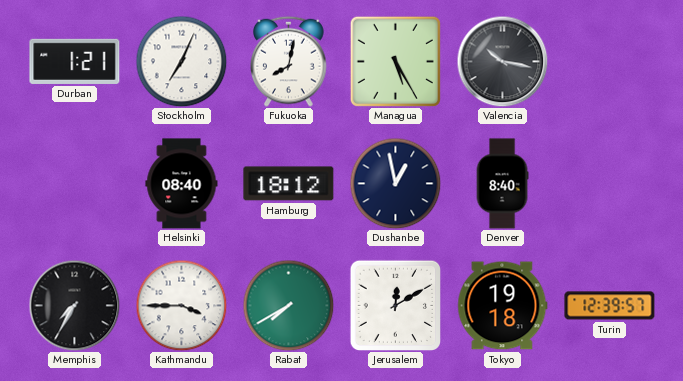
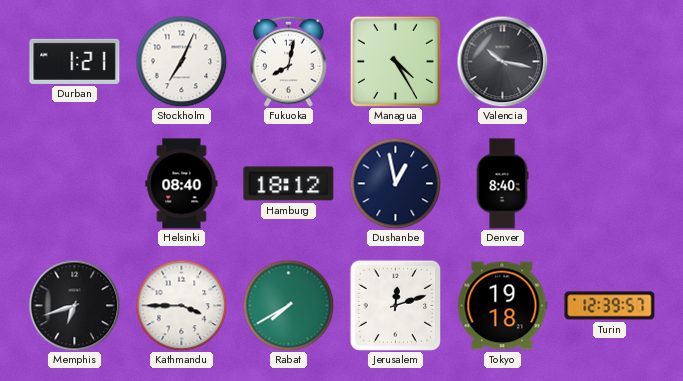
Managua: 5:25 -> 4:25
Memphis: 7:35 -> 6:42
Jerusalem: 12:10 -> 12:12
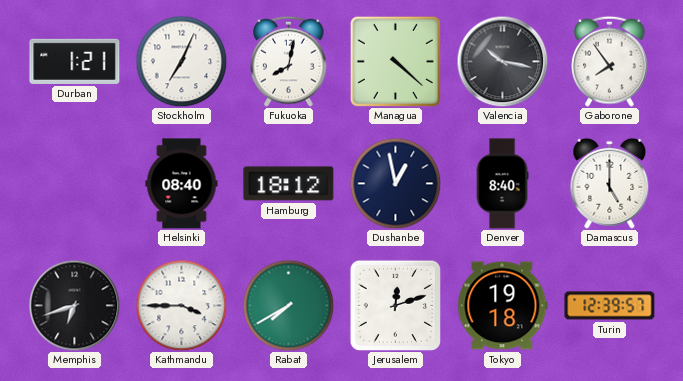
Managua: 4:25 -> 4:22
Gaborone: none -> 7:54
Damascus: none -> 5:00
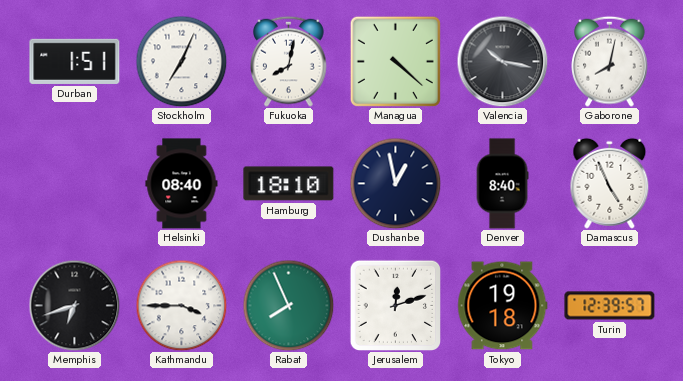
Durban: 1:21 -> 1:51
Gaborone: 7:54 -> 8:02
Hamburg: 18:12 -> 18:10
Damascus: 5:00 -> 4:56
Rabat: 7:40 -> 7:56
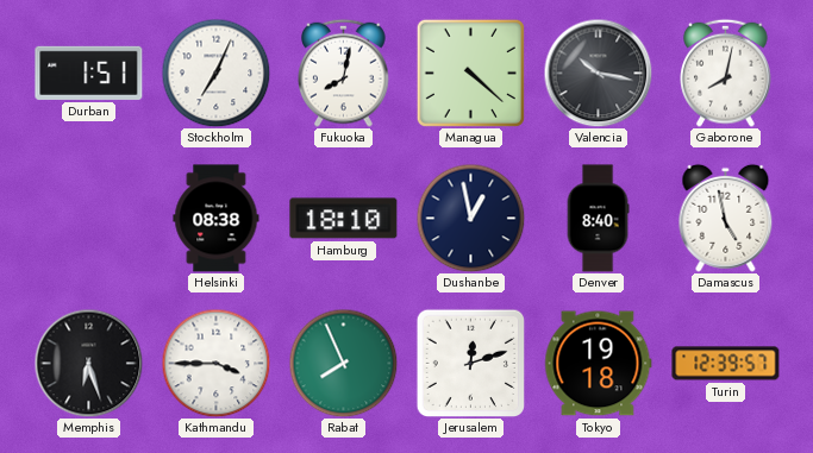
Helsinki: 08:40 -> 08:38
Damascus: 4:56 -> 4:58
Memphis: 6:42 -> 6:27
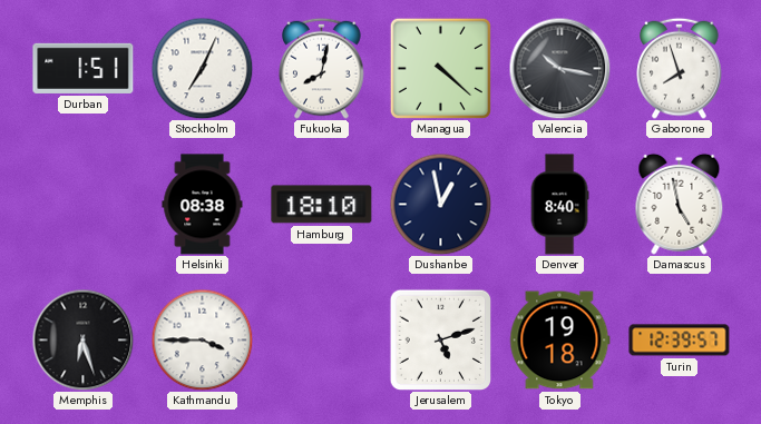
Gaborone: 8:02 -> 7:57
Rabat: 7:56 -> none
Jerusalem: 12:12 -> 5:12
